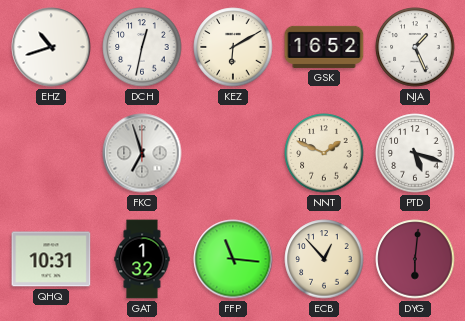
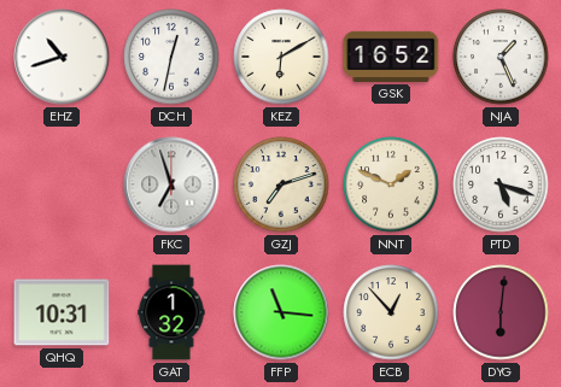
GZJ: none -> 7:12
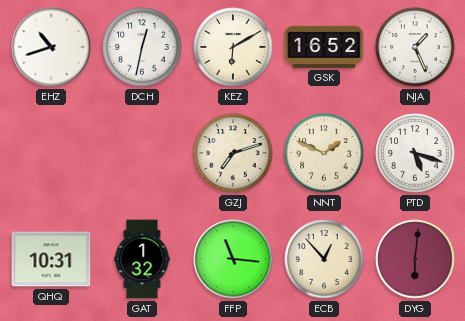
FKC: 6:57 -> none
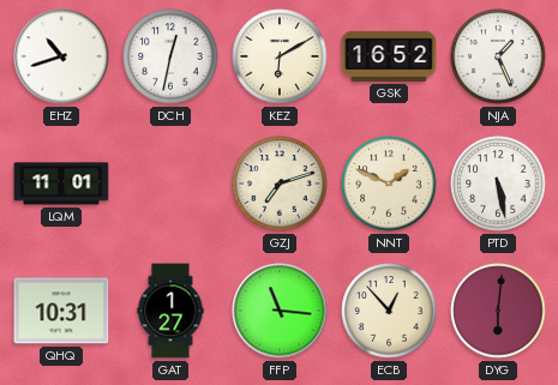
LQM: none -> 11:01
PTD: 5:18 -> 5:28
GAT: 1:32 -> 1:27
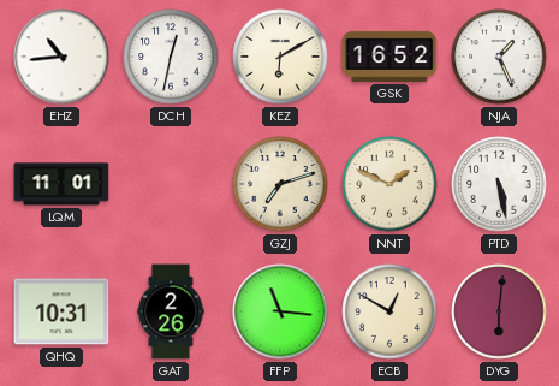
EHZ: 10:42 -> 10:44
GAT: 1:27 -> 2:26
ECB: 12:53 -> 12:50
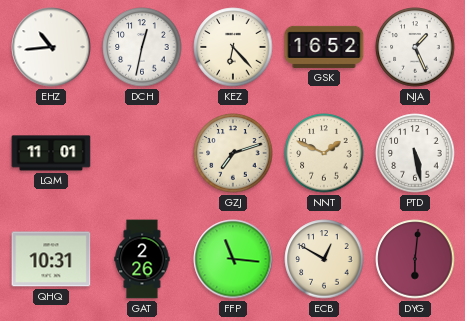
KEZ: 6:10 -> 6:23
